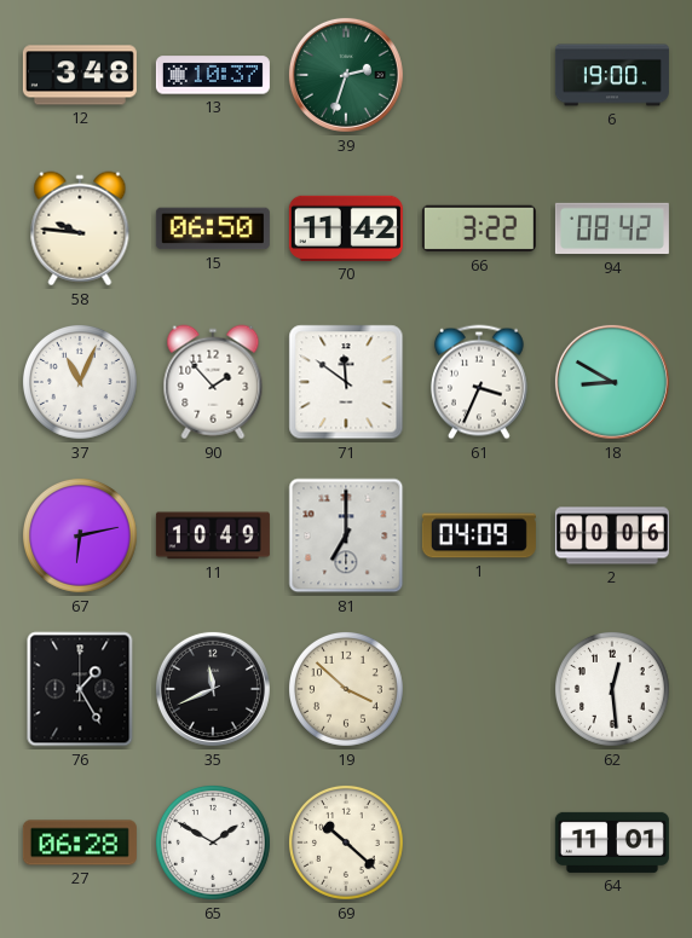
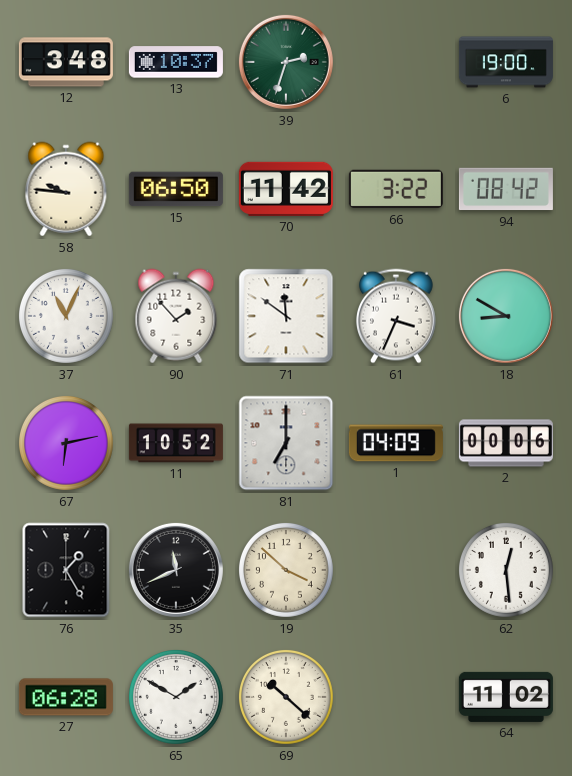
11: 10:49 -> 10:52
64: 11:01 -> 11:02
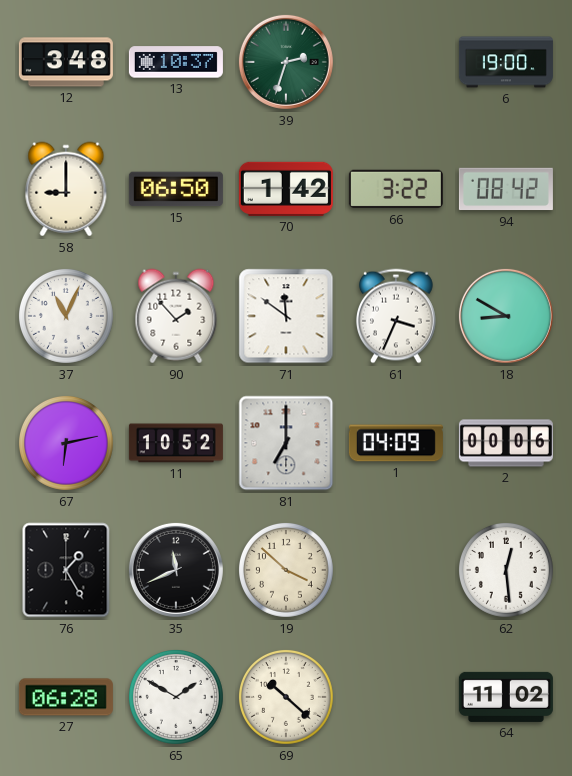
58: 9:46 -> 9:00
70: 11:42 -> 1:42
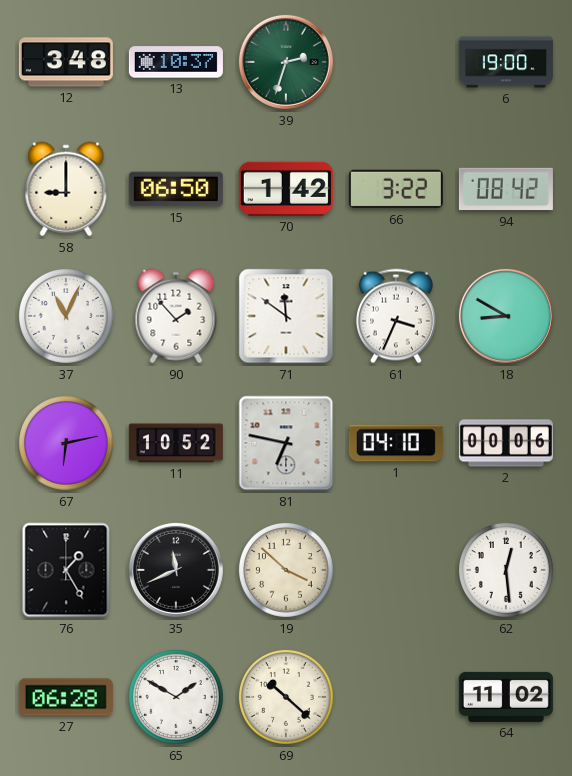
81: 7:00 -> 6:47
1: 04:09 -> 04:10
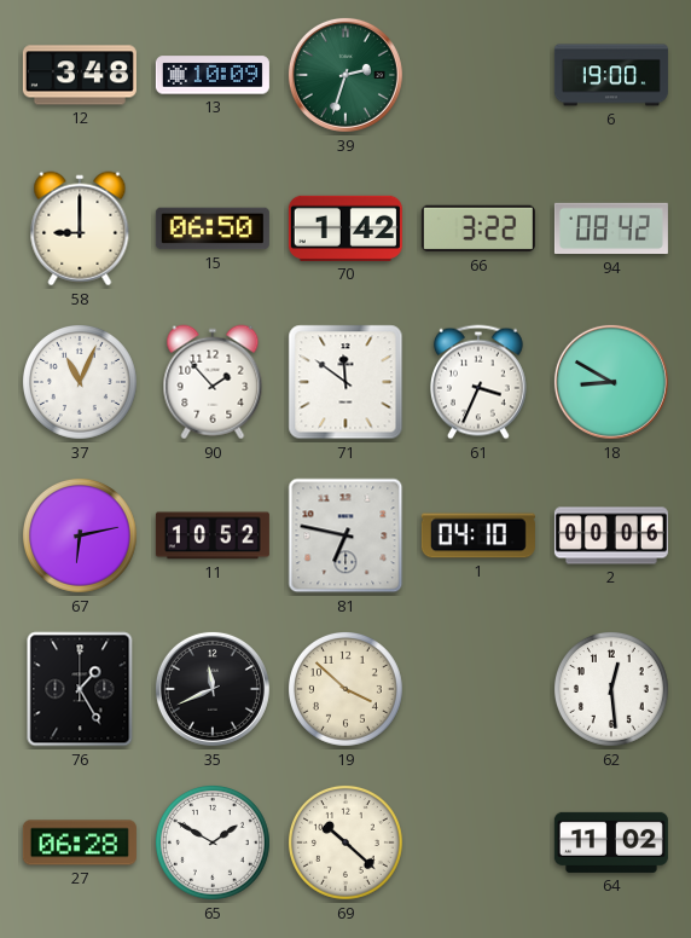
13: 10:37 -> 10:09
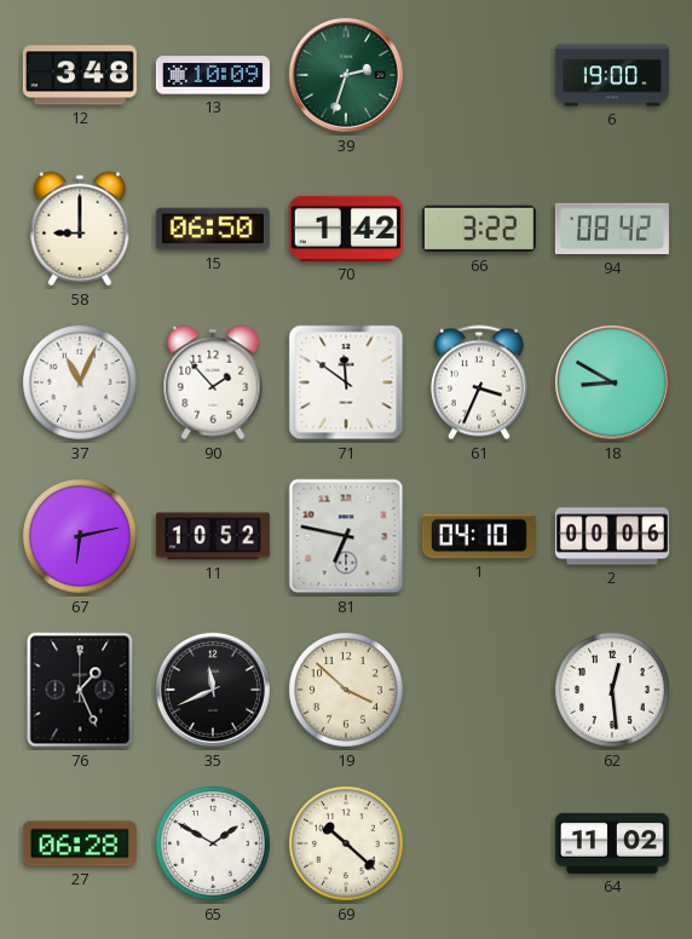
76: 1:25 -> 1:26
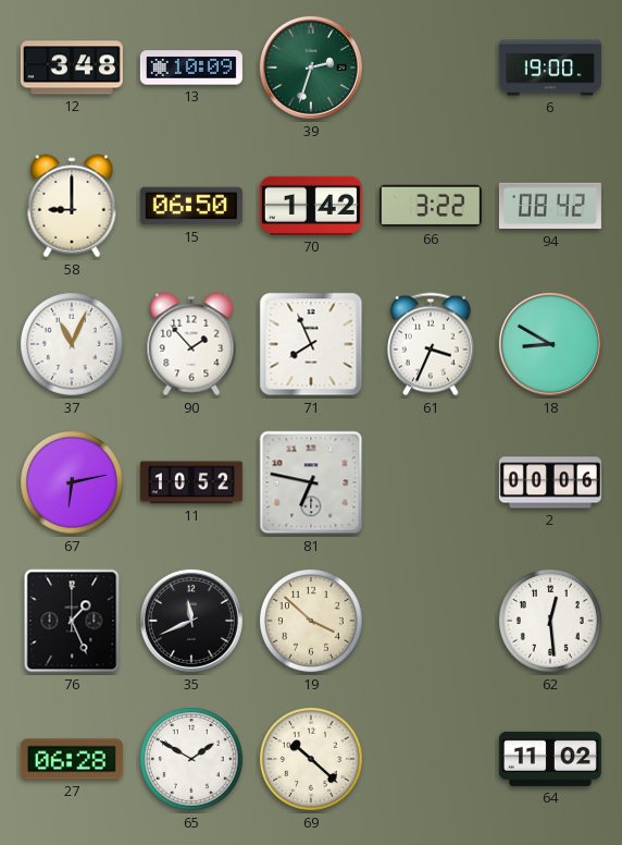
71: 11:51 -> 7:56
1: 04:10 -> none
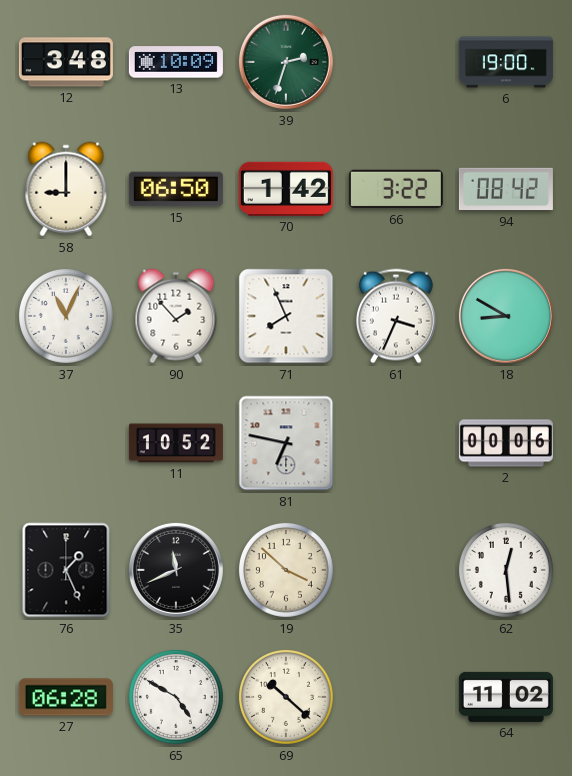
67: 6:13 -> none
65: 1:50 -> 4:50
